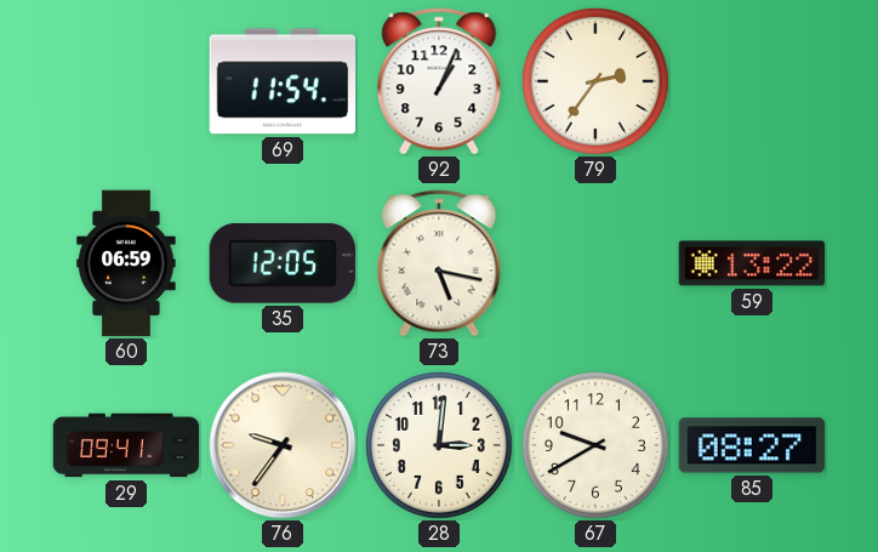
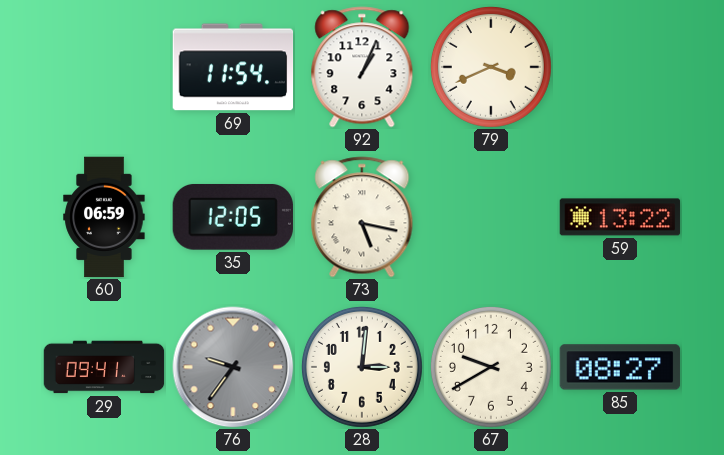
79: 2:36 -> 3:41
76 dial: cream -> grey
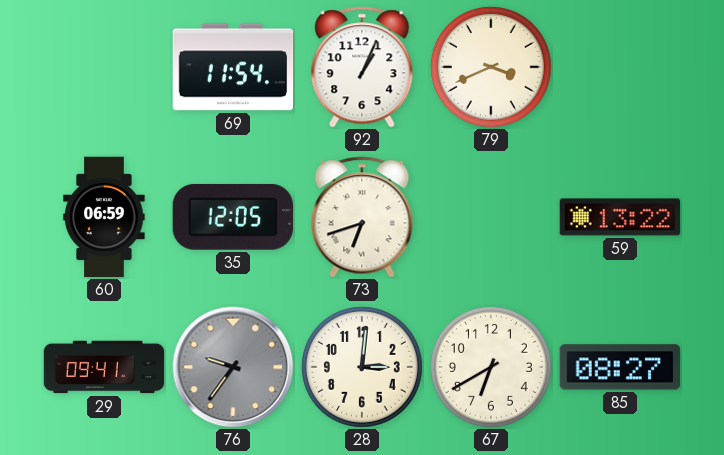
73: 5:17 -> 6:42
67: 9:40 -> 6:40
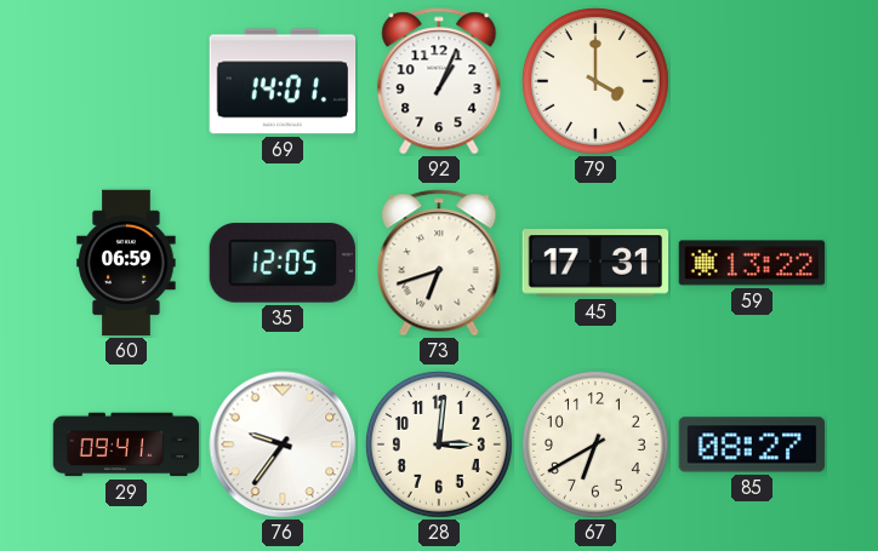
69: 11:54 -> 14:01
79: 3:41 -> 4:00
45: none -> 17:31
76 dial: grey -> white
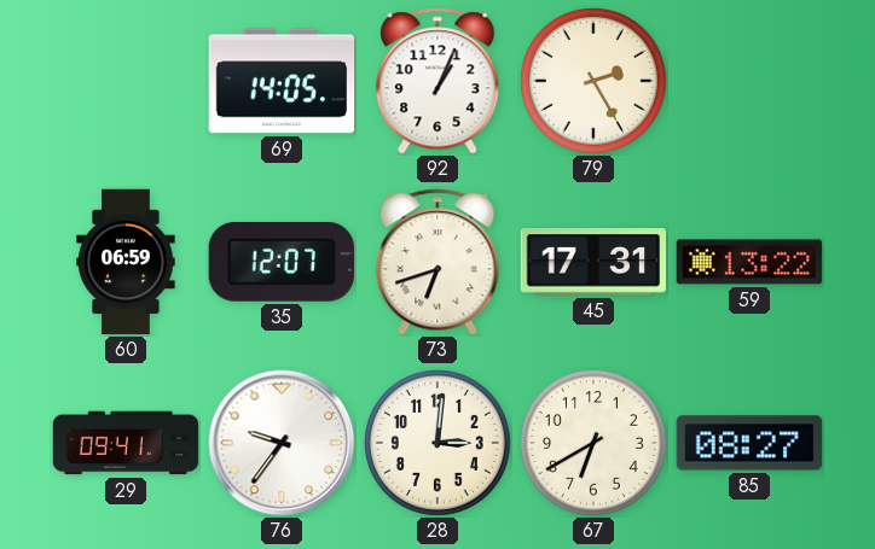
69: 14:01 -> 14:05
79: 4:00 -> 2:25
35: 12:05 -> 12:07
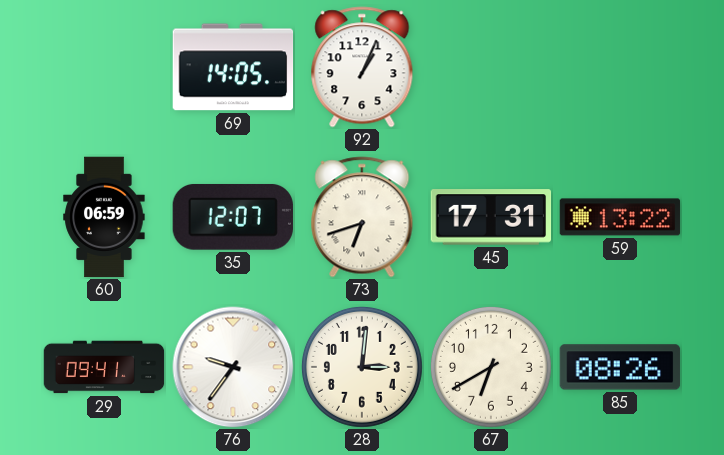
79: 2:25 -> none
85: 08:27 -> 08:26
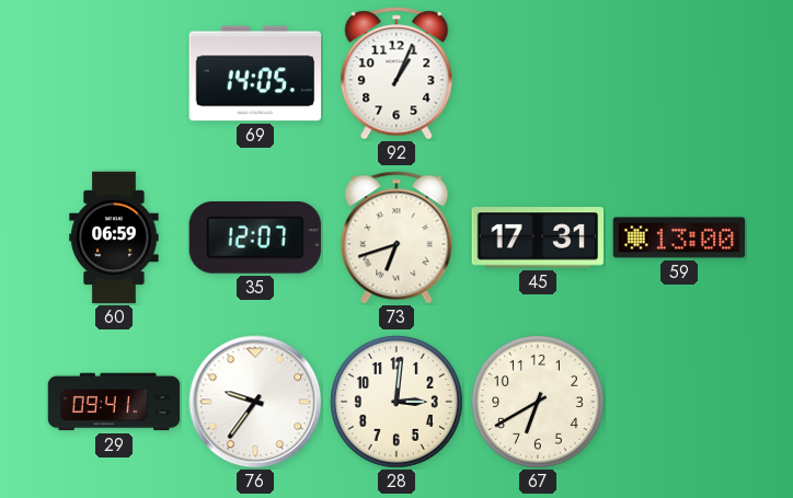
59: 13:22 -> 13:00
85: 08:26 -> none
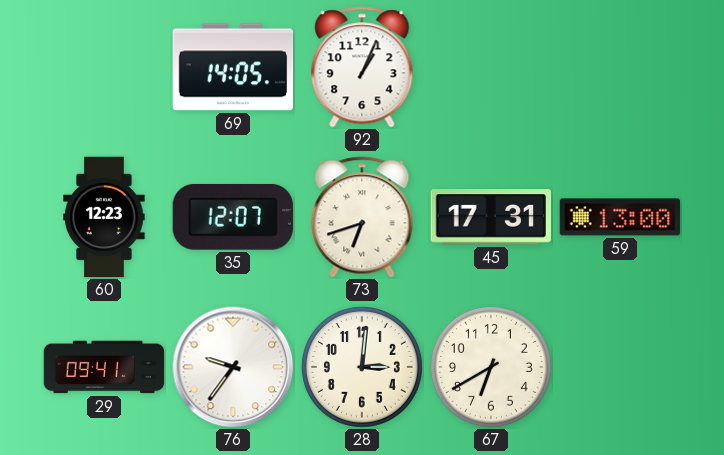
60: 06:59 -> 12:23
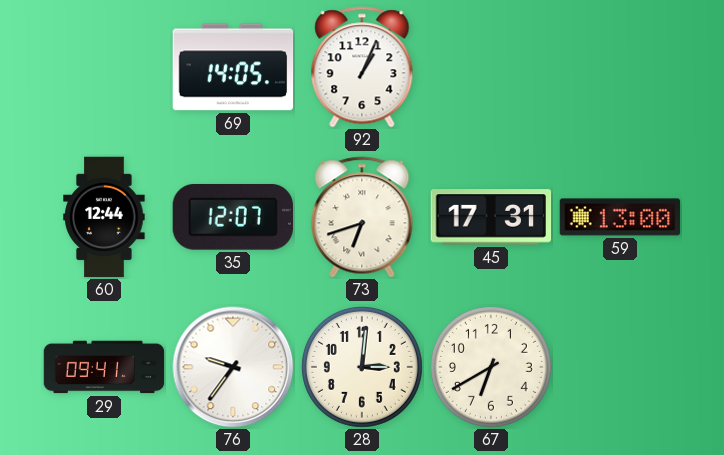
60: 12:23 -> 12:44
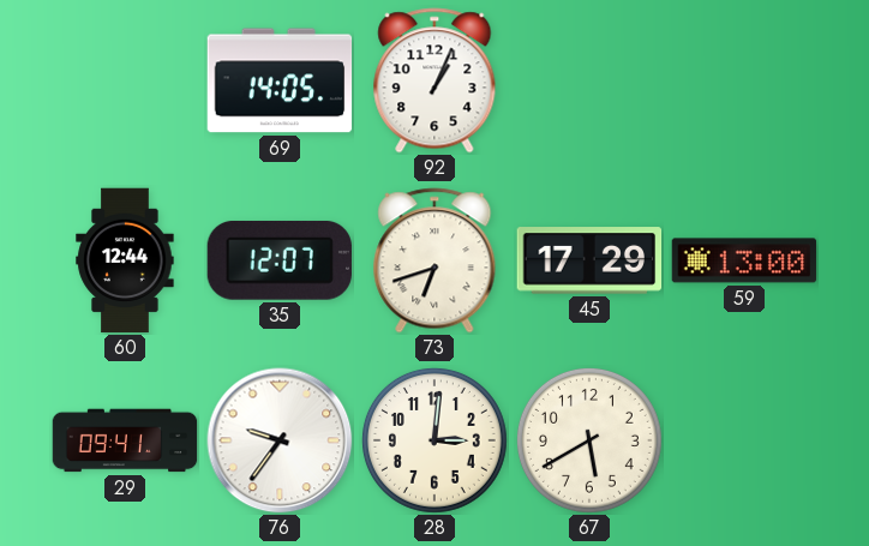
45: 17:31 -> 17:29
67: 6:40 -> 5:40
